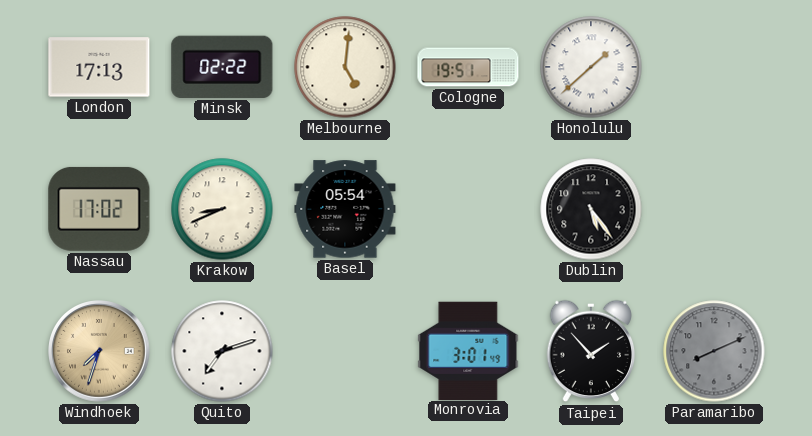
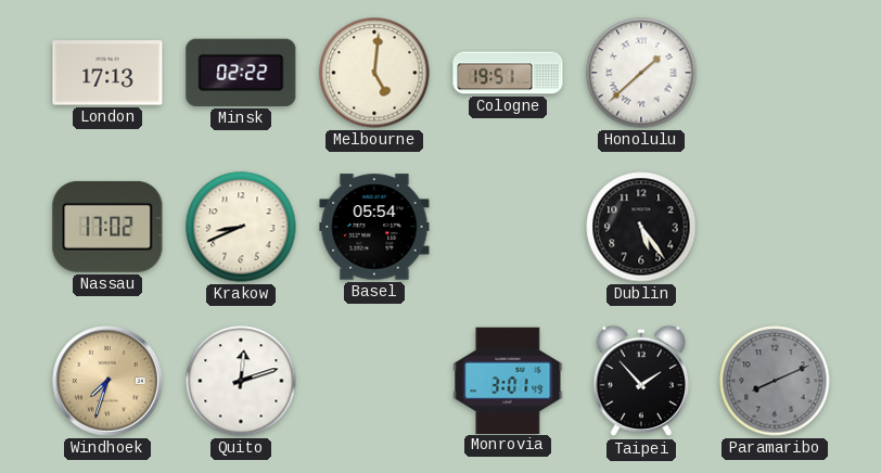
Quito: 7:12 -> 12:12
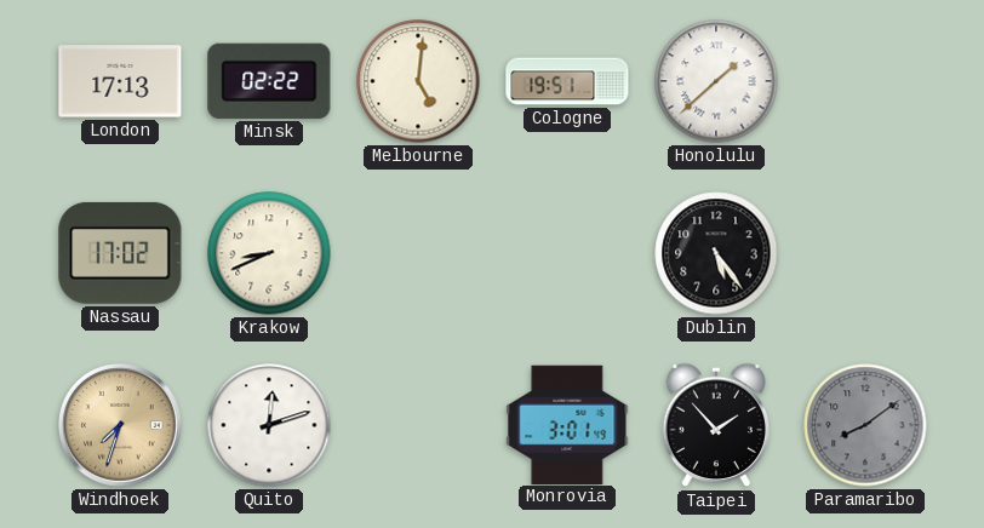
Basel: 05:54 -> none
Paramaribo: 8:11 -> 8:09
